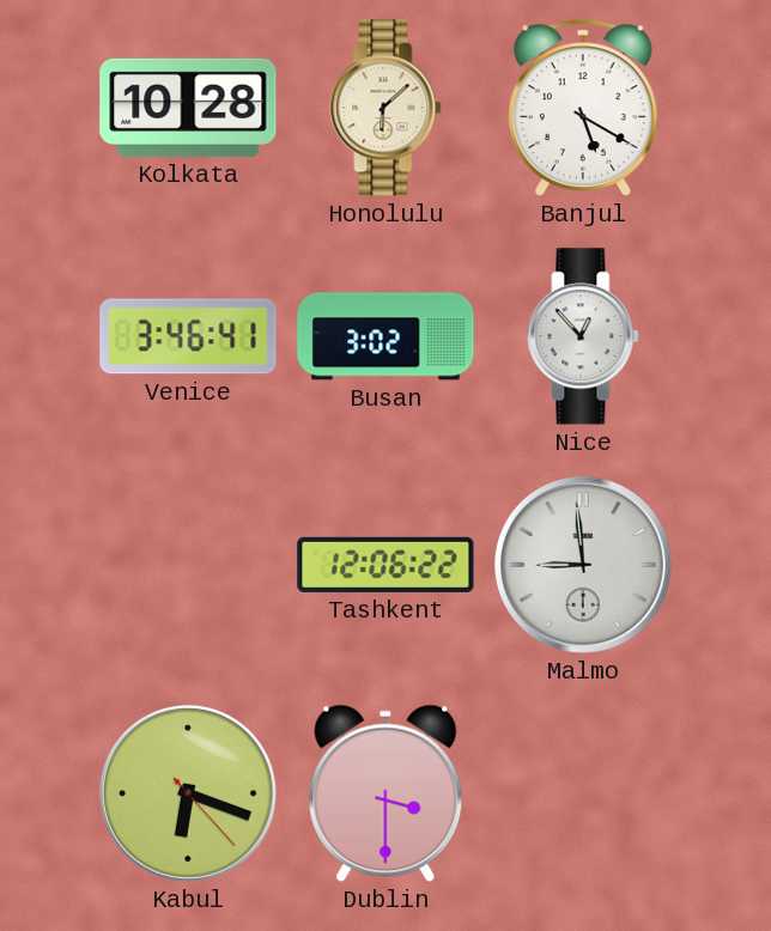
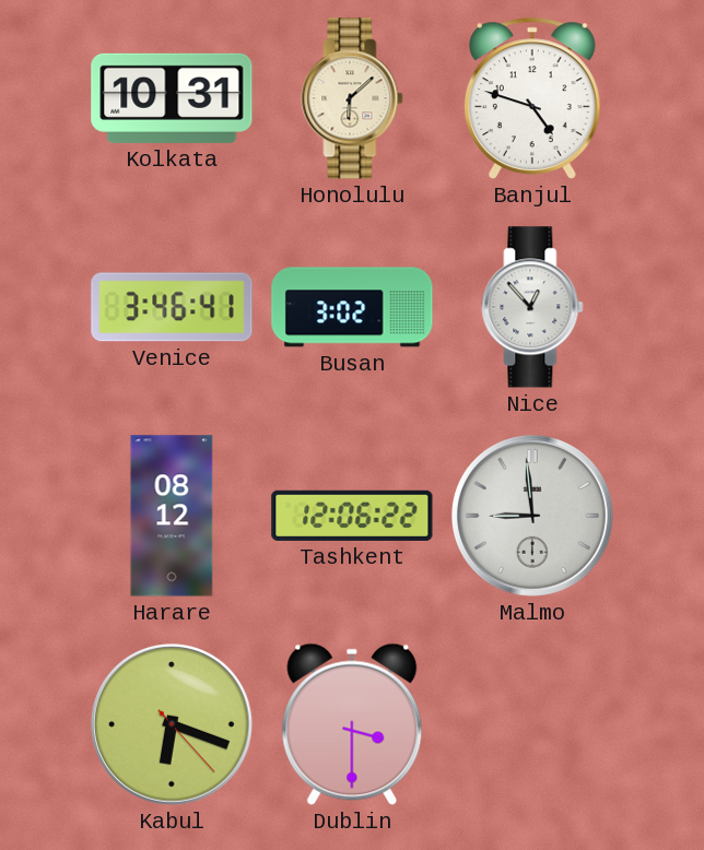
Kolkata: 10:28 -> 10:31
Banjul: 5:20 -> 4:48
Harare: none -> 08:12
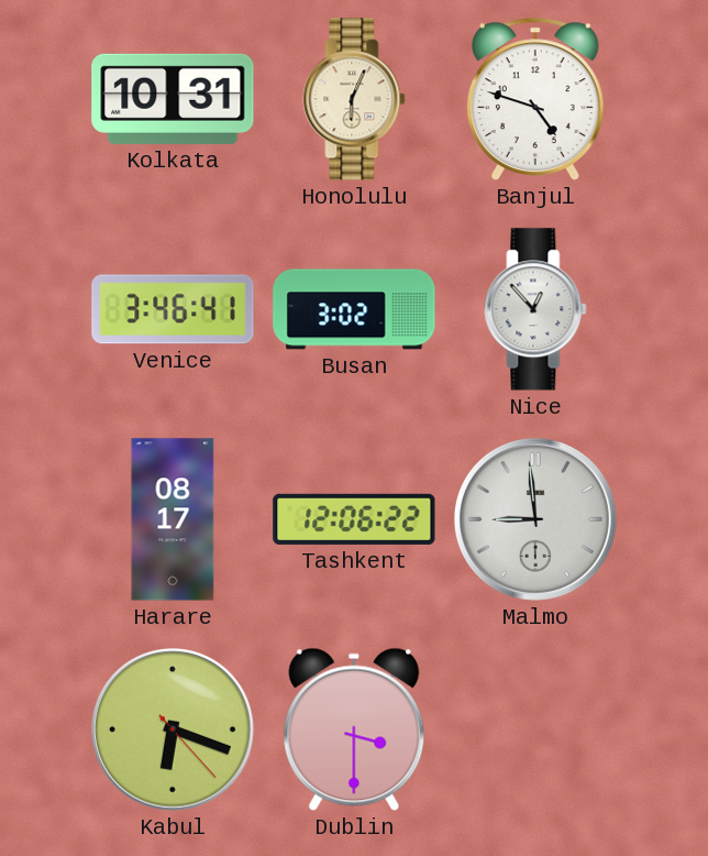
Honolulu: 6:08 -> 6:04
Harare: 08:12 -> 08:17
